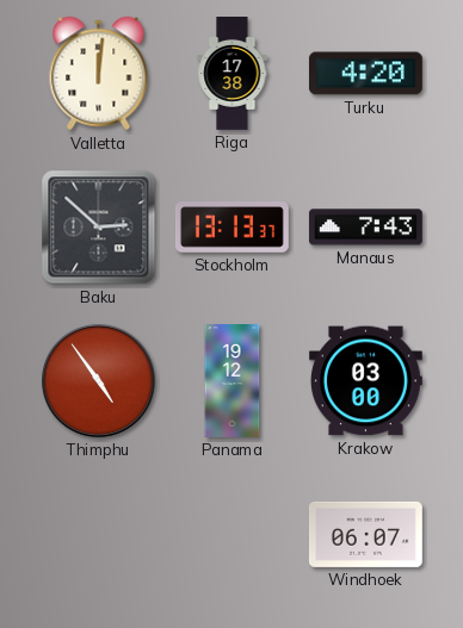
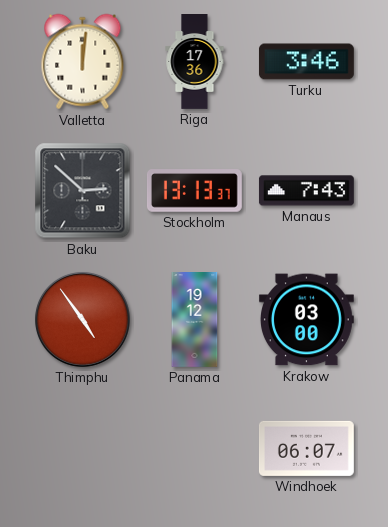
Riga: 17:38 -> 17:36
Turku: 4:20 -> 3:46
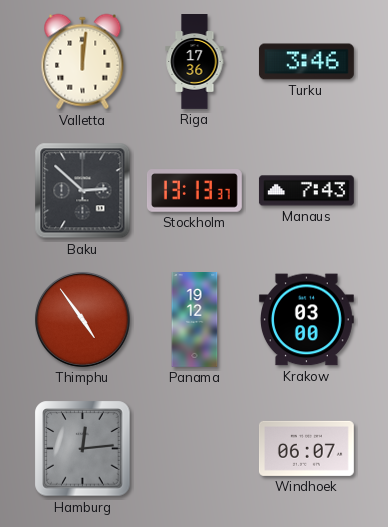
Hamburg: none -> 12:14
